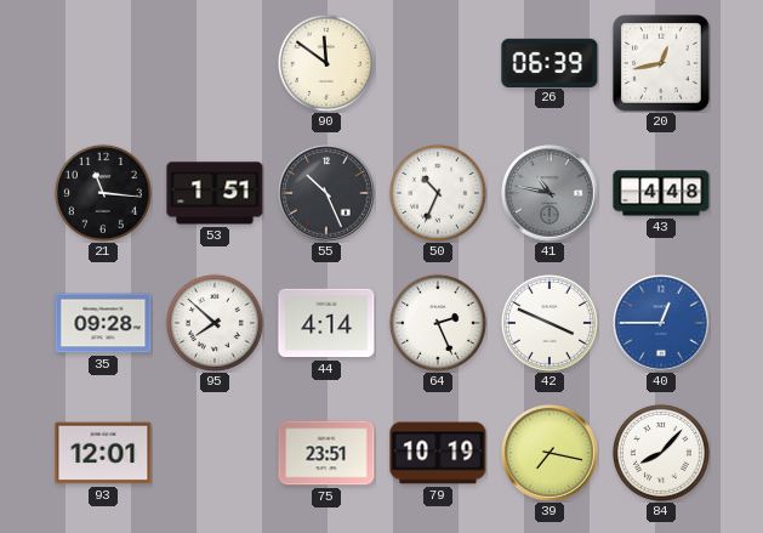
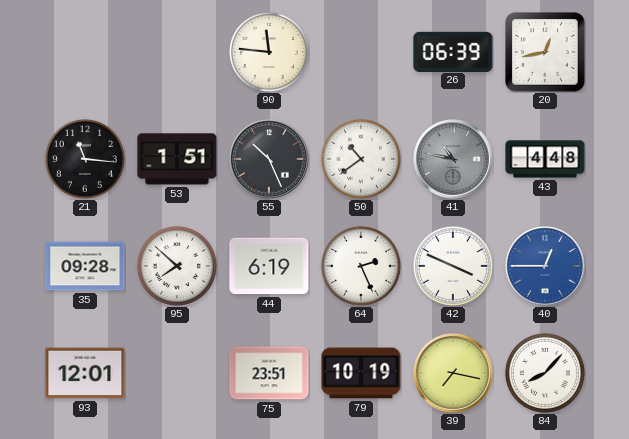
90: 11:51 -> 11:46
50: 10:34 -> 10:39
44: 4:14 -> 6:19
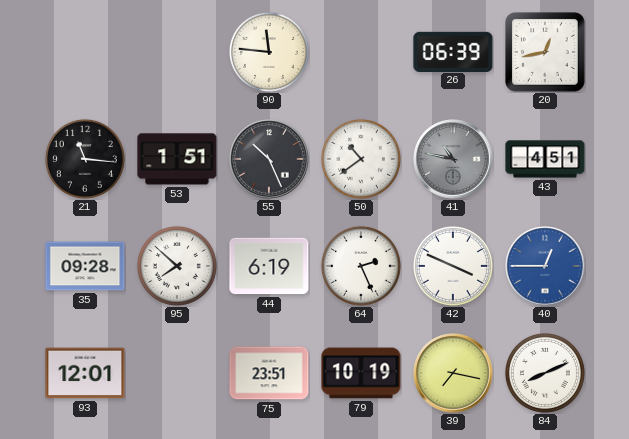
43: 4:48 -> 4:51
84: 8:07 -> 8:11
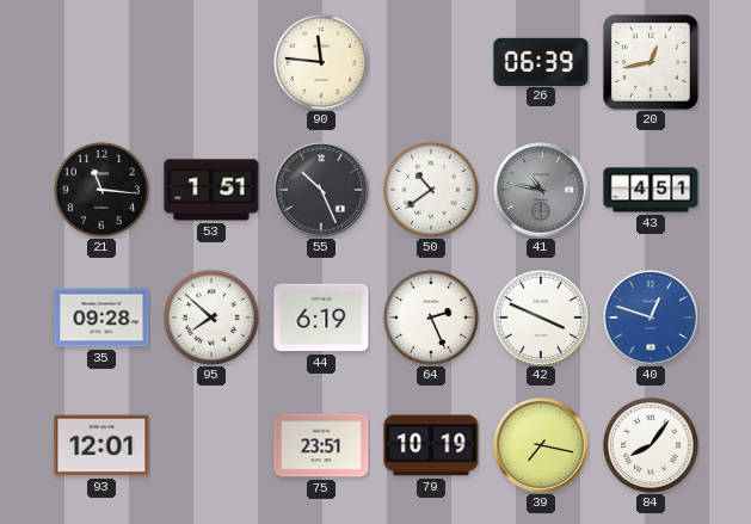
40: 12:45 -> 12:48
84: 8:11 -> 8:06
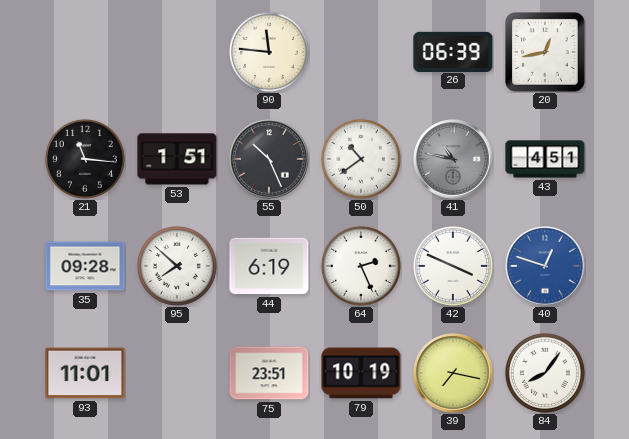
93: 12:01 -> 11:01
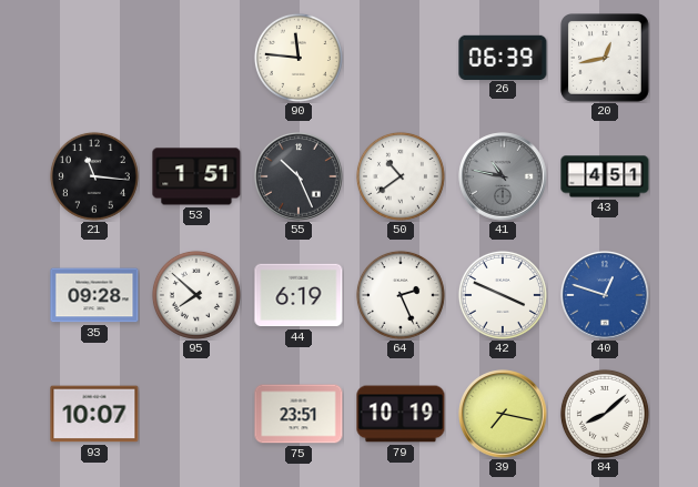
93: 11:01 -> 10:07
84: 8:06 -> 8:08
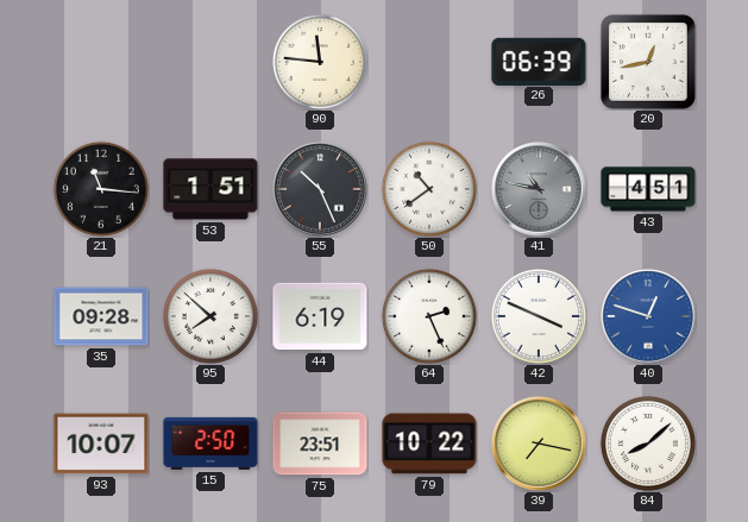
15: none -> 2:50
79: 10:19 -> 10:22
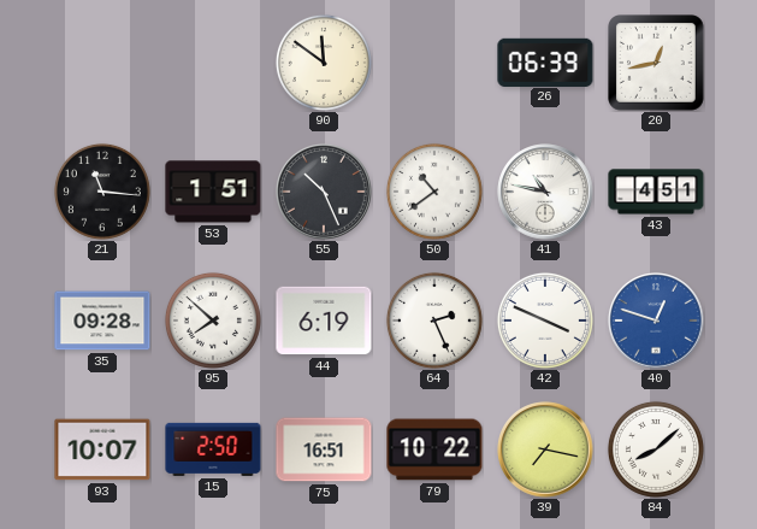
90: 11:46 -> 11:51
41 dial: grey -> white
75: 23:51 -> 16:51
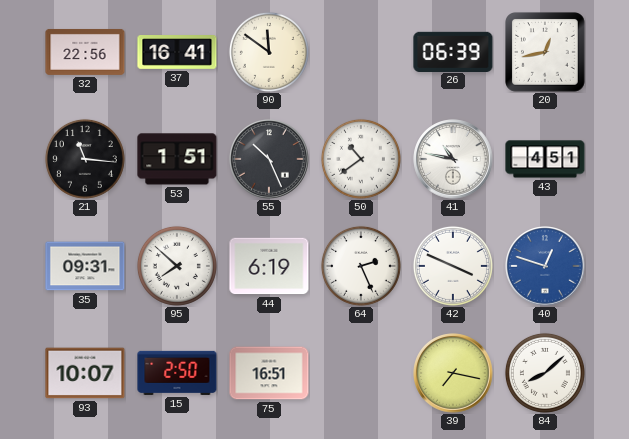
32: none -> 22:56
37: none -> 16:41
35: 09:28 -> 09:31
79: 10:22 -> none
